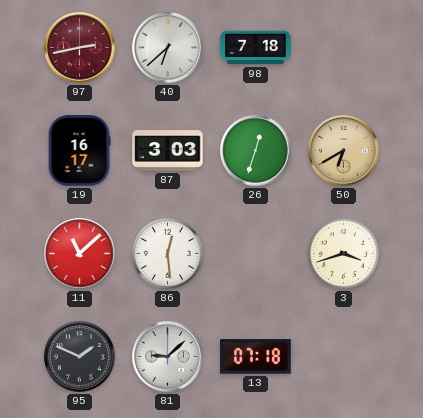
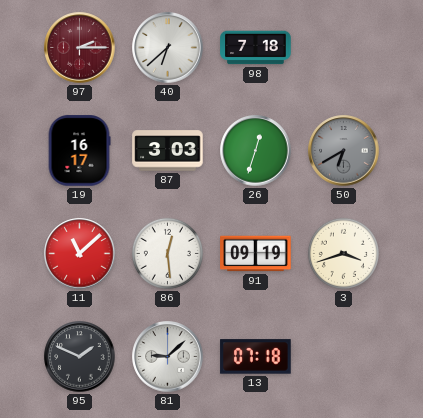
97: 2:43 -> 2:15
50 dial: champagne -> grey
91: none -> 09:19
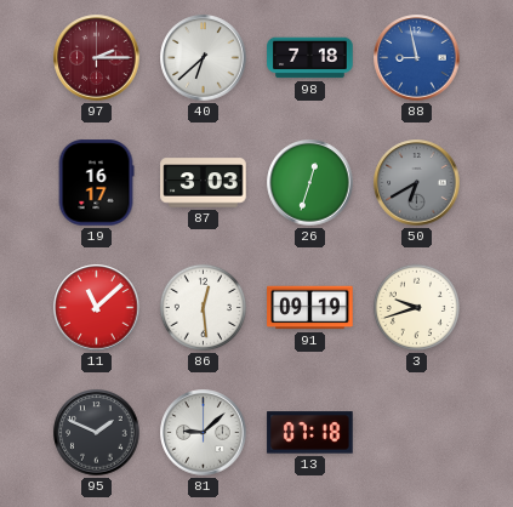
88: none -> 8:58
3: 3:42 -> 9:42
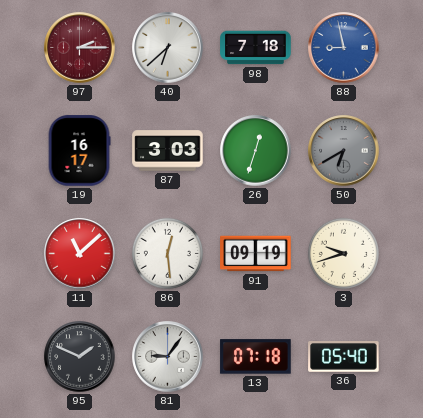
81: 9:08 -> 9:06
36: none -> 05:40
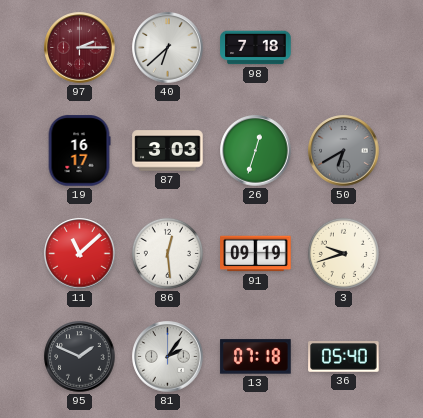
88: 8:58 -> none
81: 9:06 -> 2:06
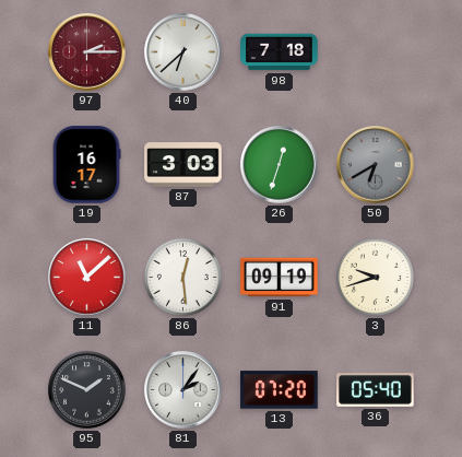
13: 07:18 -> 07:20
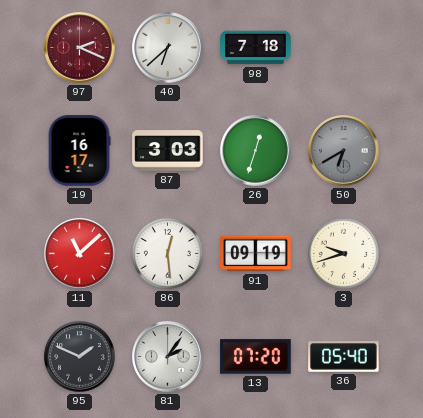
97: 2:15 -> 2:19
